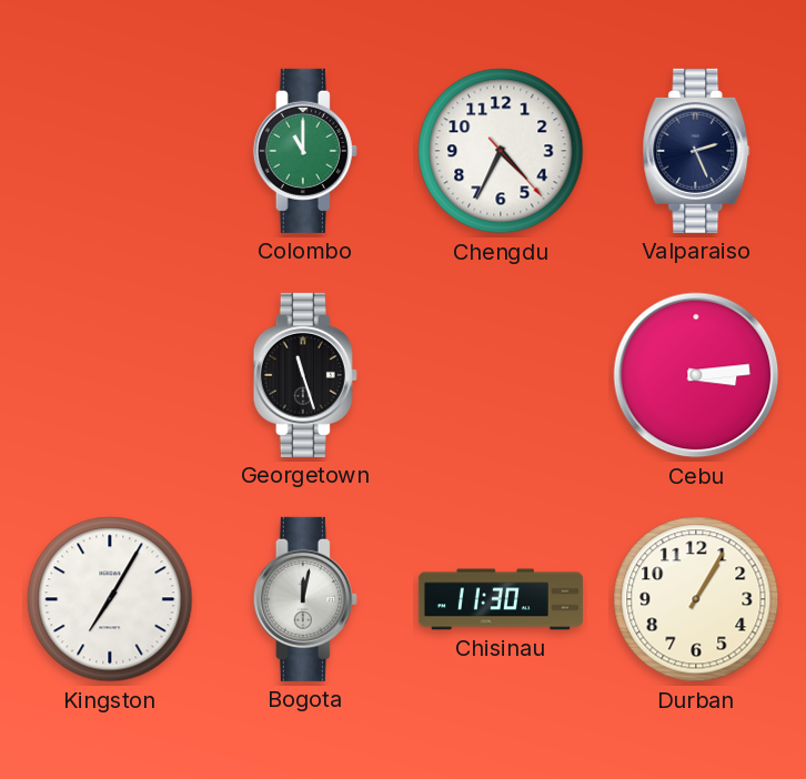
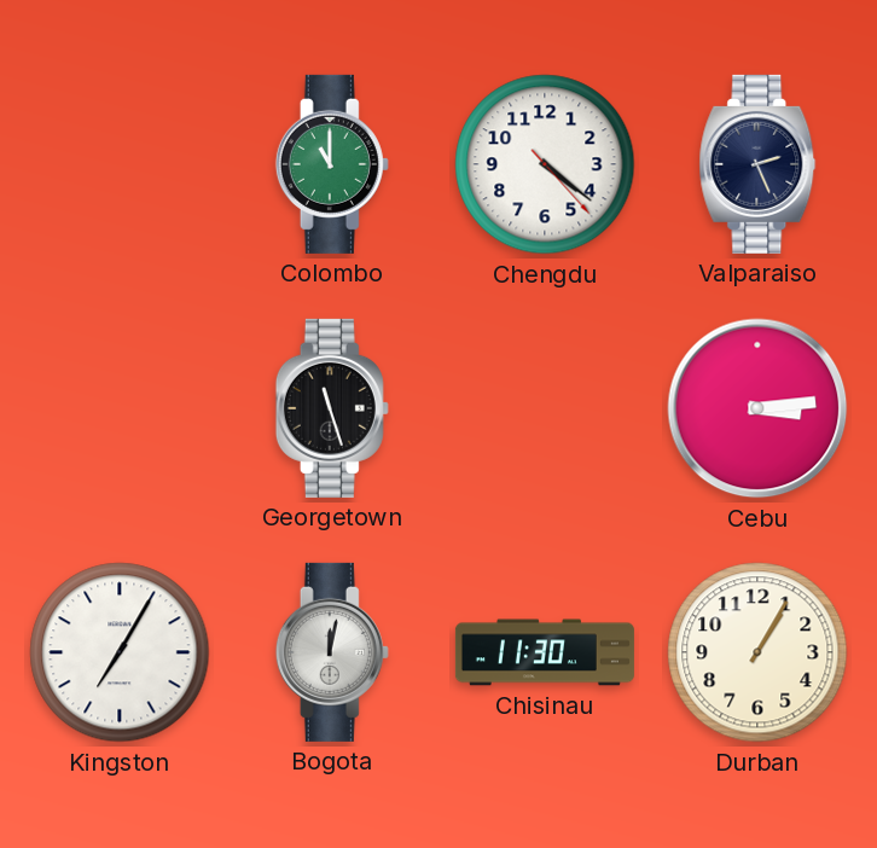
Chengdu: 4:34 -> 4:21
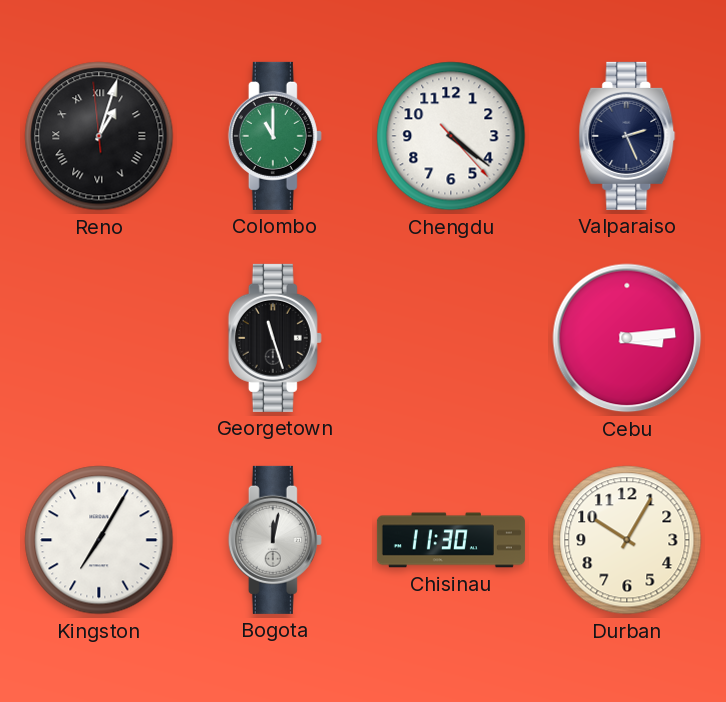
Reno: none -> 1:02
Durban: 1:05 -> 10:05
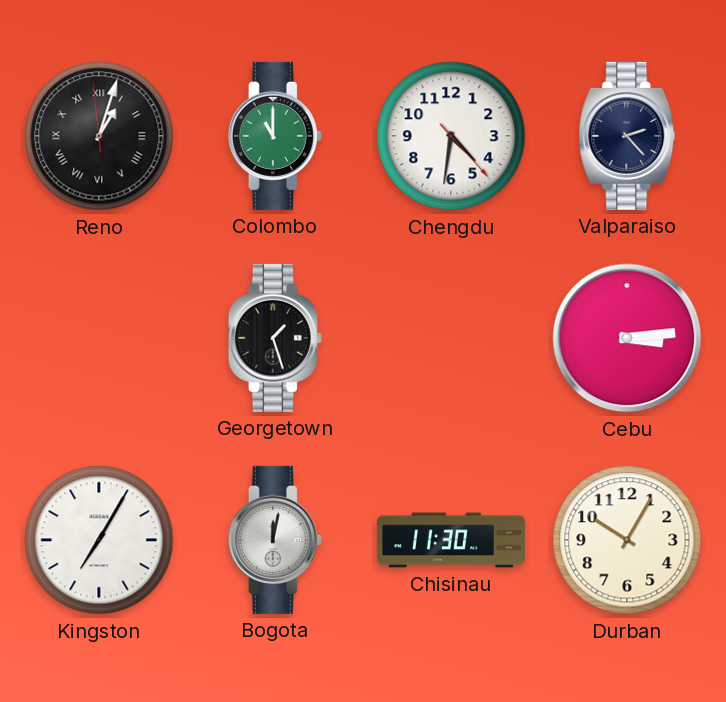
Chengdu: 4:21 -> 4:31
Valparaiso: 2:26 -> 2:23
Georgetown: 11:27 -> 1:27
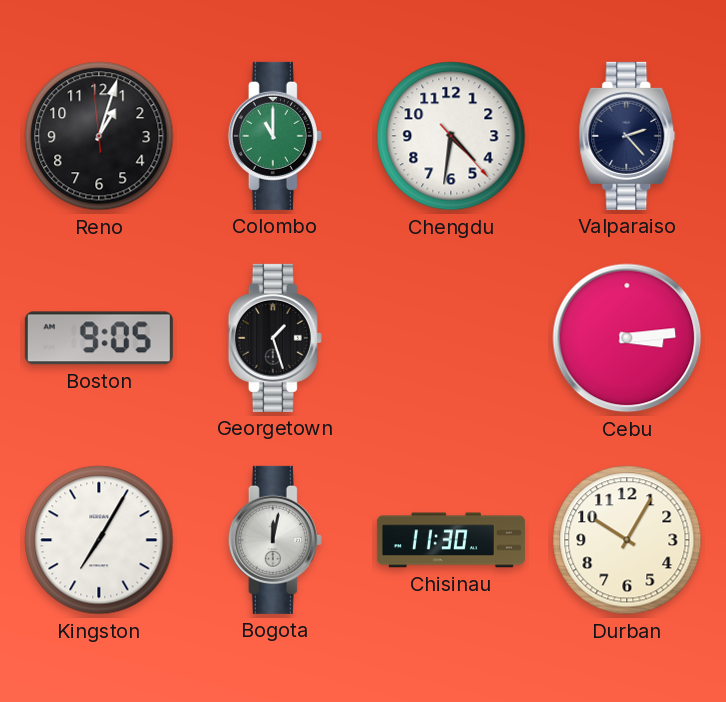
Reno numerals: Roman -> Arabic
Boston: none -> 9:05
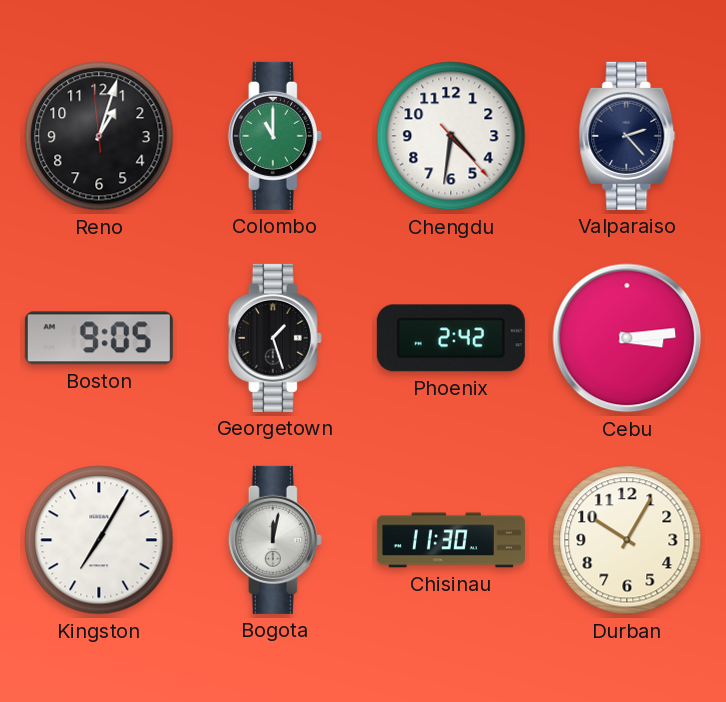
Phoenix: none -> 2:42
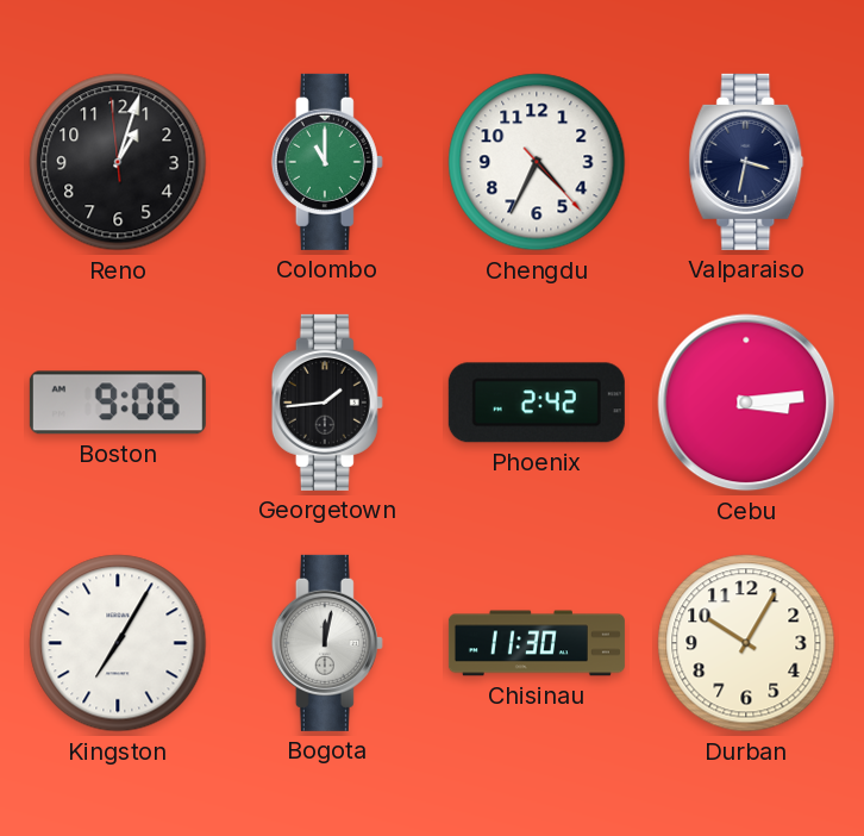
Chengdu: 4:31 -> 4:34
Valparaiso: 2:23 -> 3:32
Boston: 9:05 -> 9:06
Georgetown: 1:27 -> 1:44
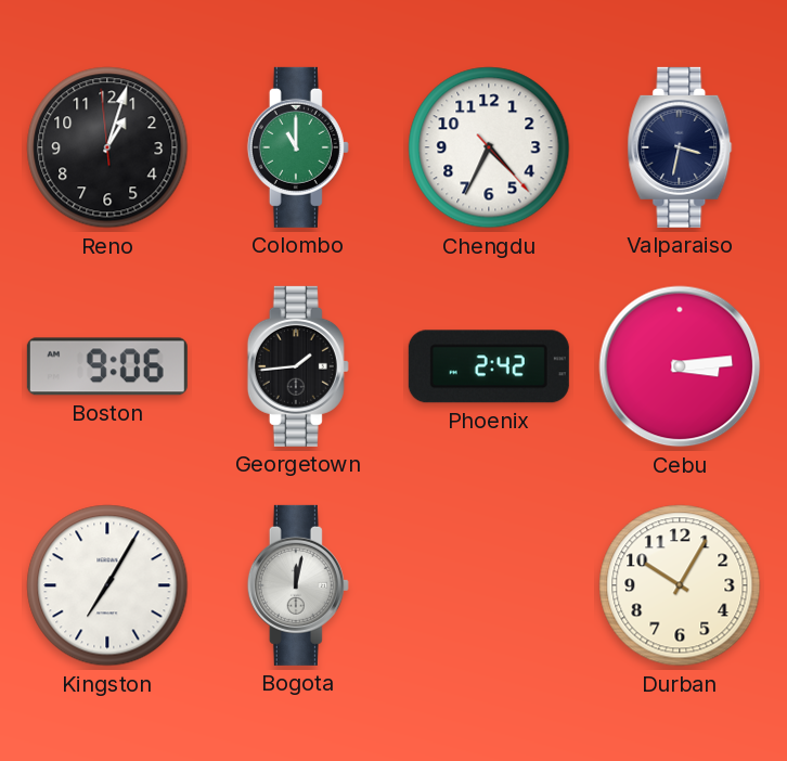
Chisinau: 11:30 -> none
